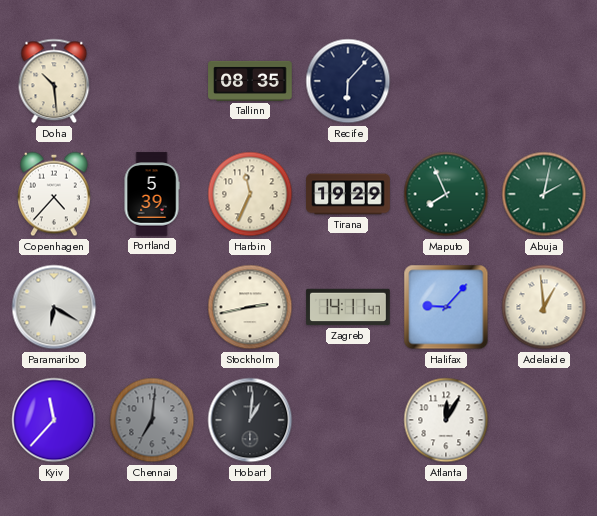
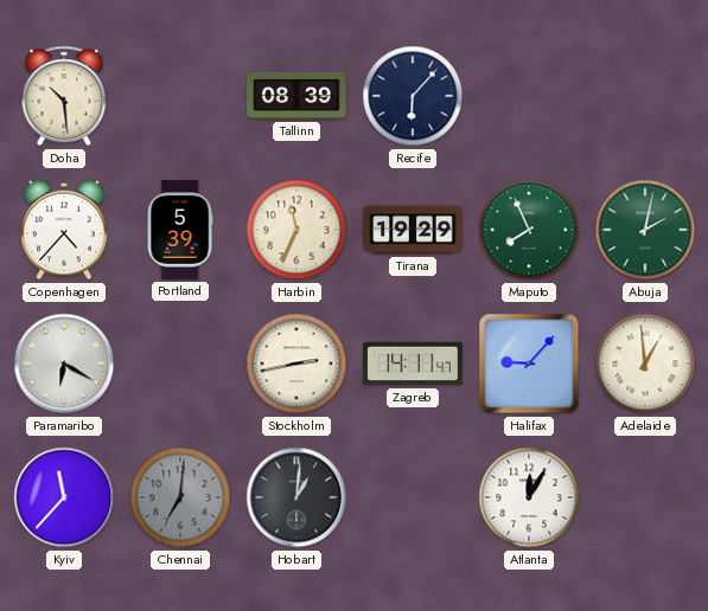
Tallinn: 08:35 -> 08:39
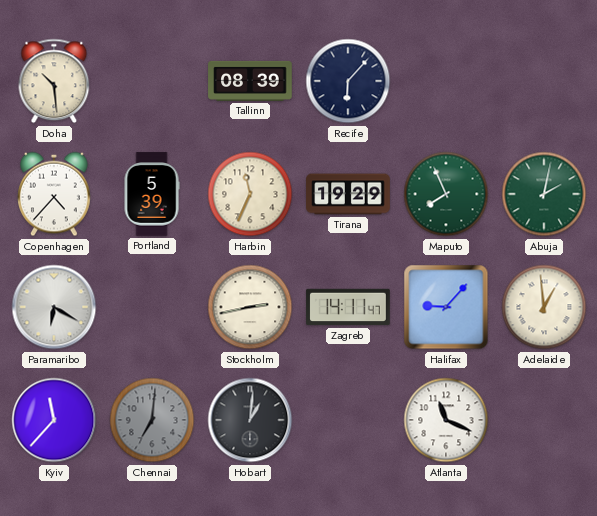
Atlanta: 12:05 -> 11:19
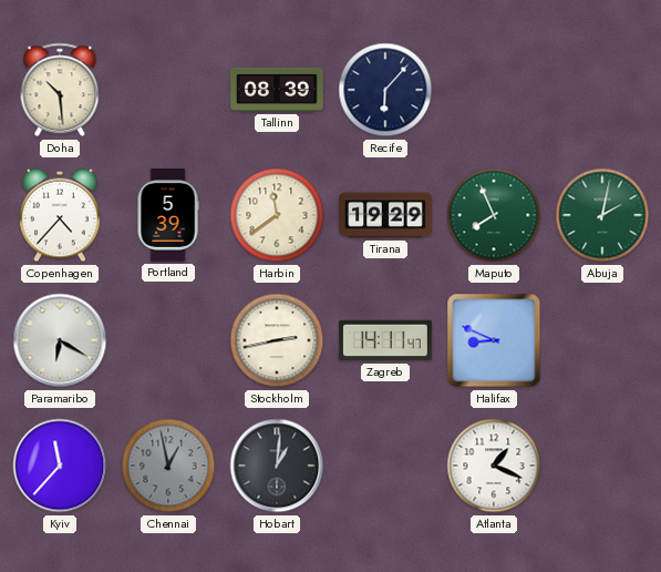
Harbin: 11:34 -> 11:39
Halifax: 9:07 -> 8:49
Adelaide: 12:59 -> none
Chennai: 7:01 -> 12:58
Atlanta: 11:19 -> 1:19
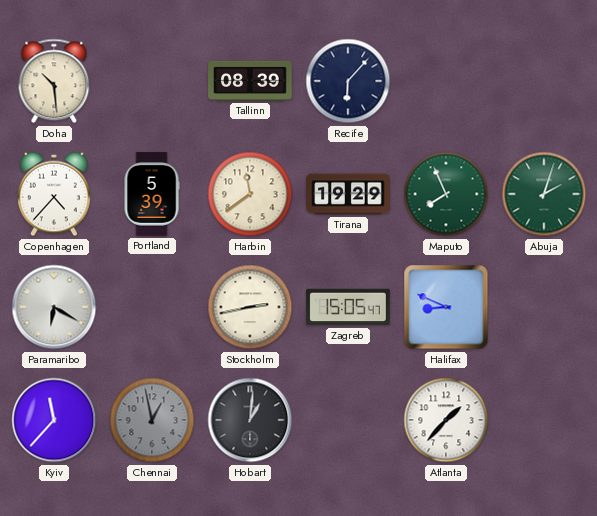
Abuja: 2:02 -> 2:03
Zagreb: 14:11 -> 15:05
Atlanta: 1:19 -> 1:37
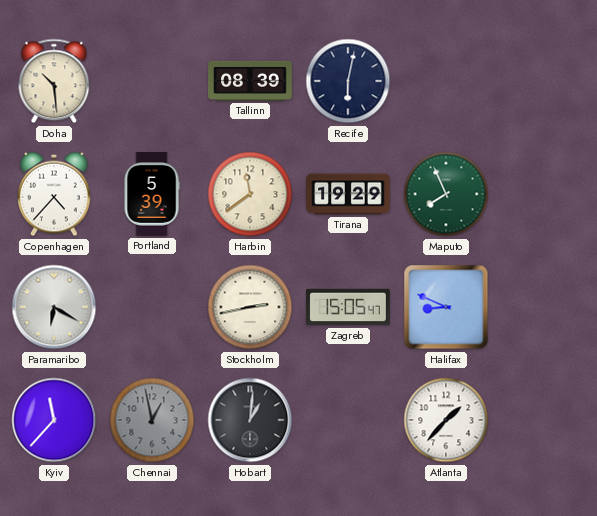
Recife: 6:07 -> 6:02
Abuja: 2:03 -> none
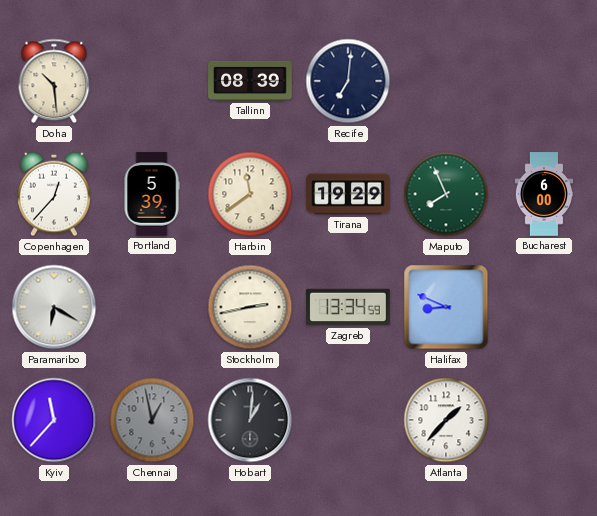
Recife: 6:02 -> 7:01
Copenhagen: 4:37 -> 12:37
Bucharest: none -> 6:00
Zagreb: 15:05 -> 13:34
